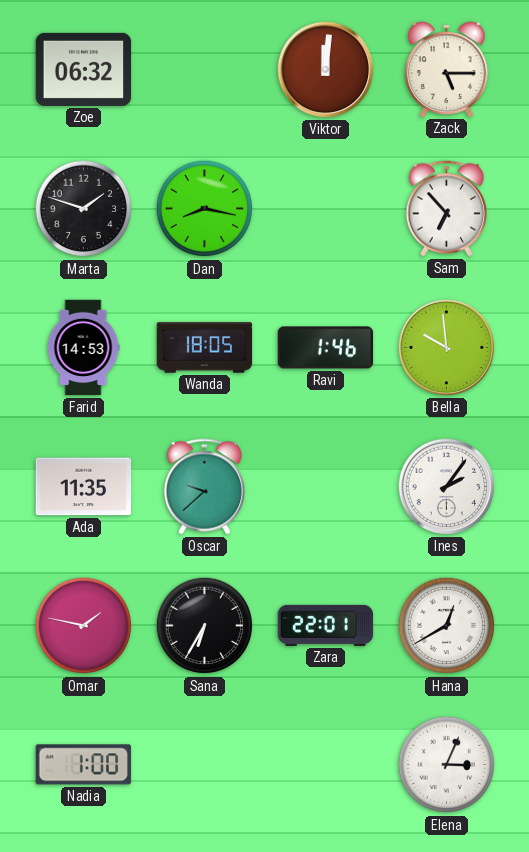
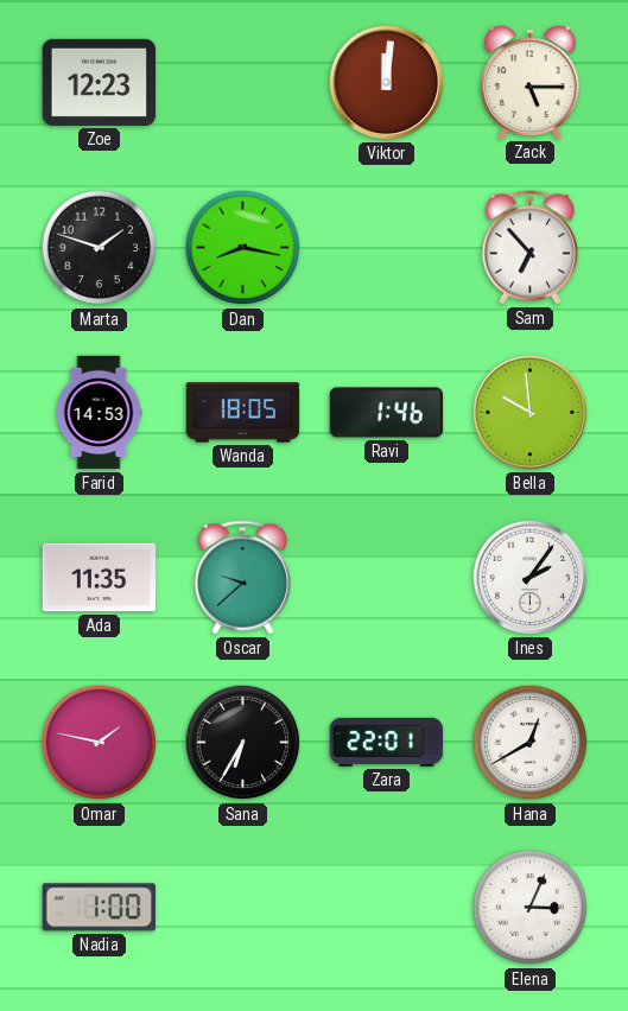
Zoe: 06:32 -> 12:23
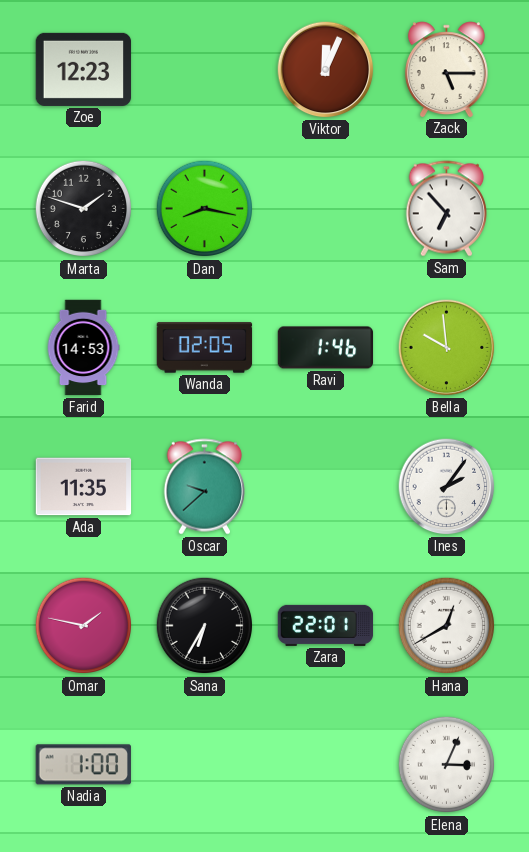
Viktor: 12:01 -> 12:04
Wanda: 18:05 -> 02:05
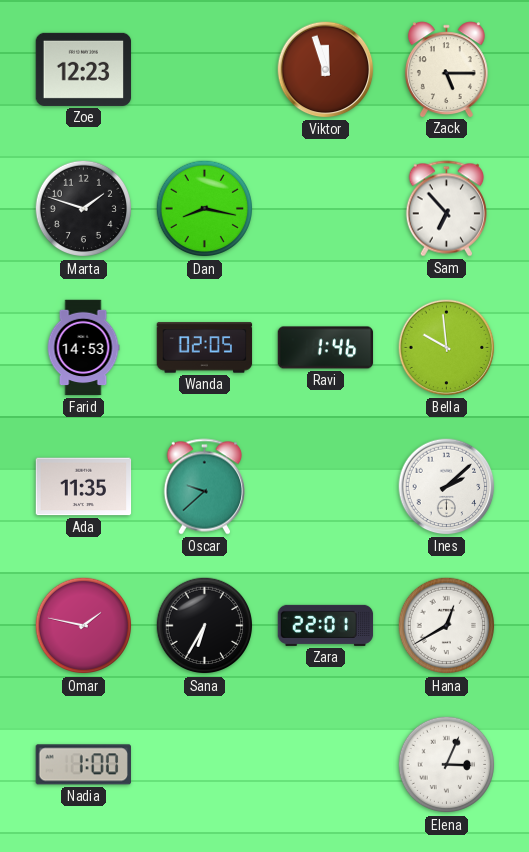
Viktor: 12:04 -> 11:57
Ines: 2:06 -> 2:08
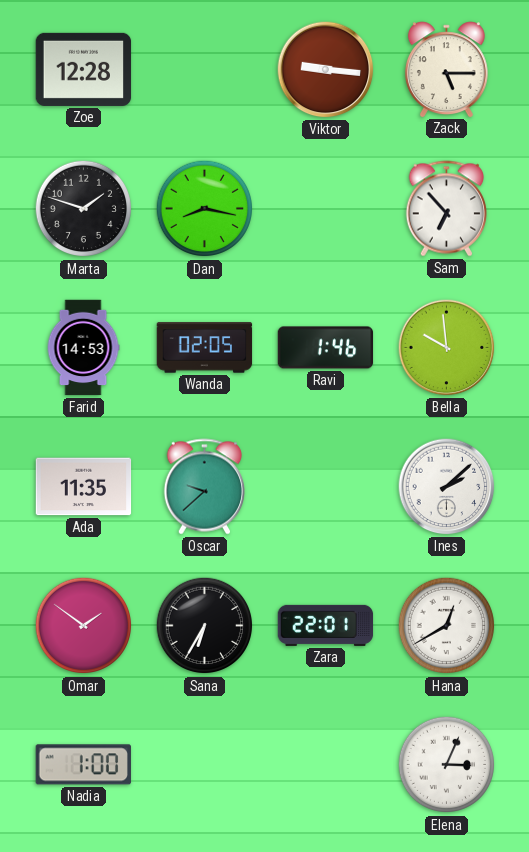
Zoe: 12:23 -> 12:28
Viktor: 11:57 -> 9:16
Omar: 1:47 -> 1:51
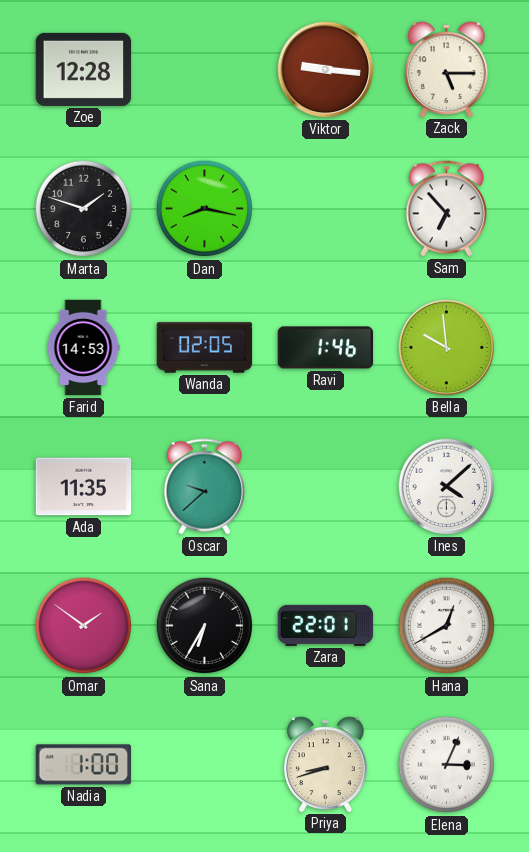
Ines: 2:08 -> 4:08
Priya: none -> 8:42
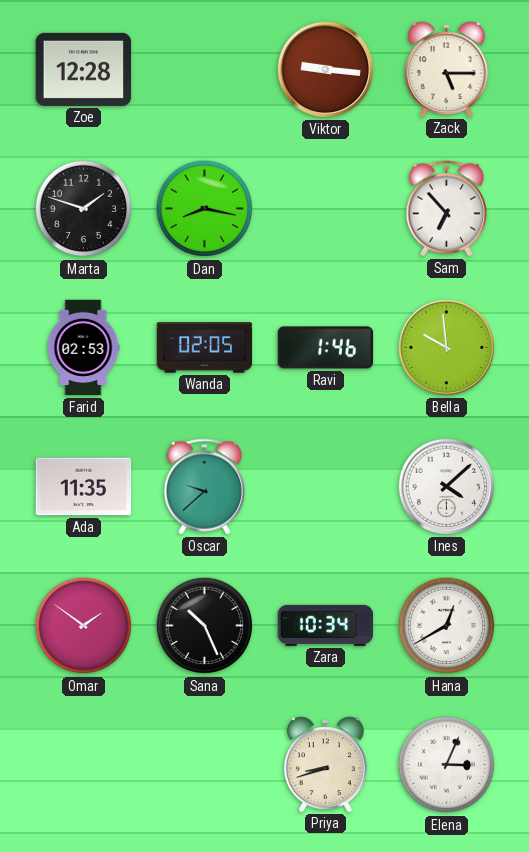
Farid: 14:53 -> 02:53
Sana: 6:35 -> 10:26
Zara: 22:01 -> 10:34
Nadia: 1:00 -> none
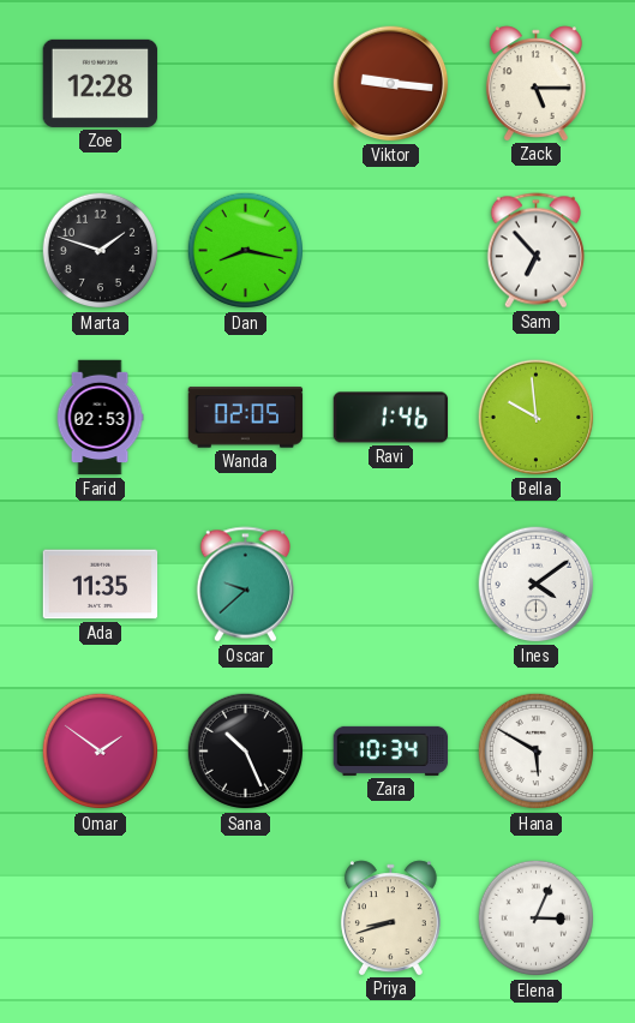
Ines: 4:08 -> 4:09
Hana: 12:40 -> 5:50
